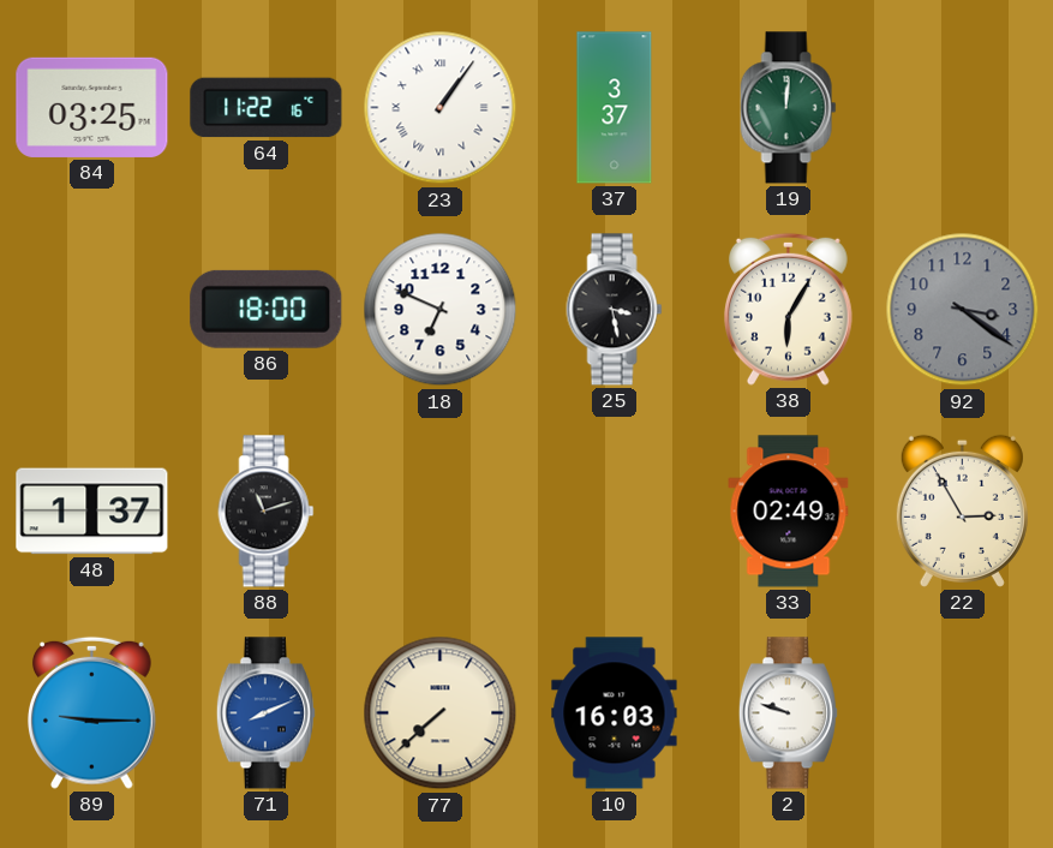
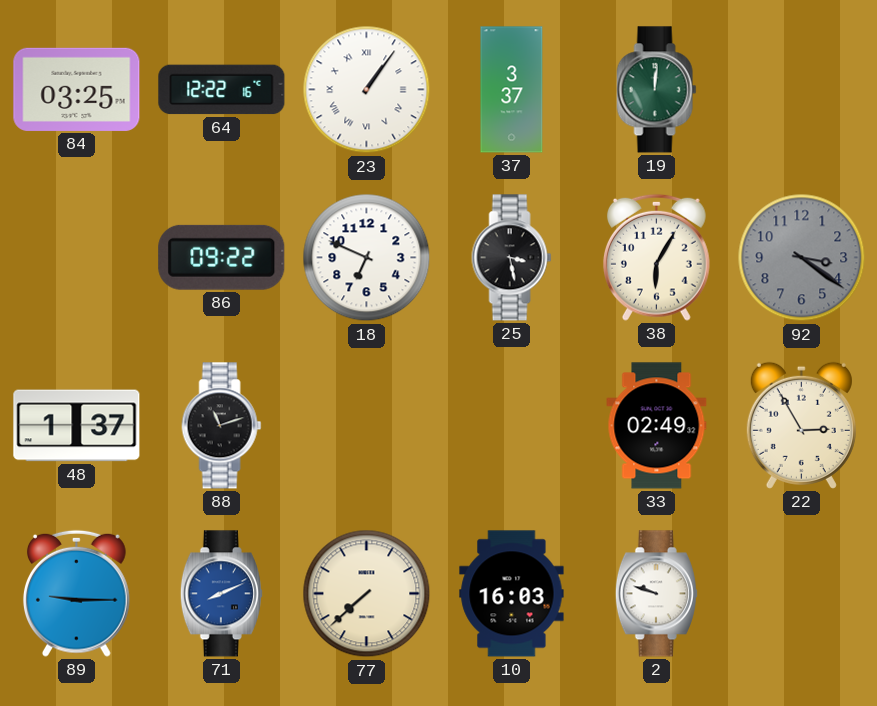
64: 11:22 -> 12:22
86: 18:00 -> 09:22
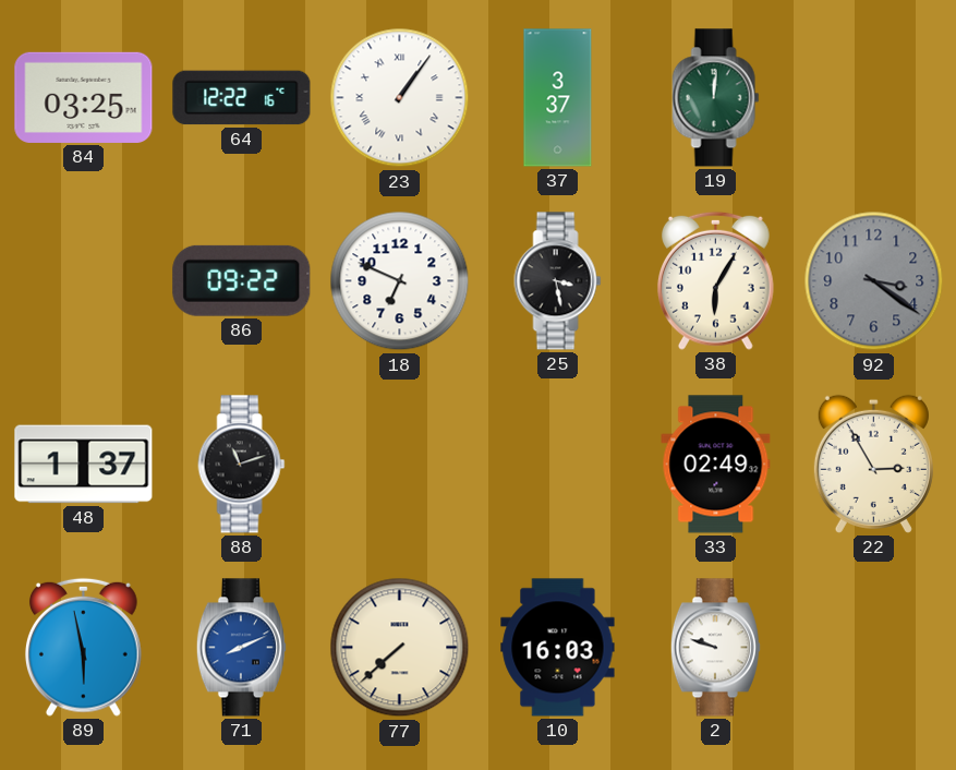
89: 9:15 -> 5:58
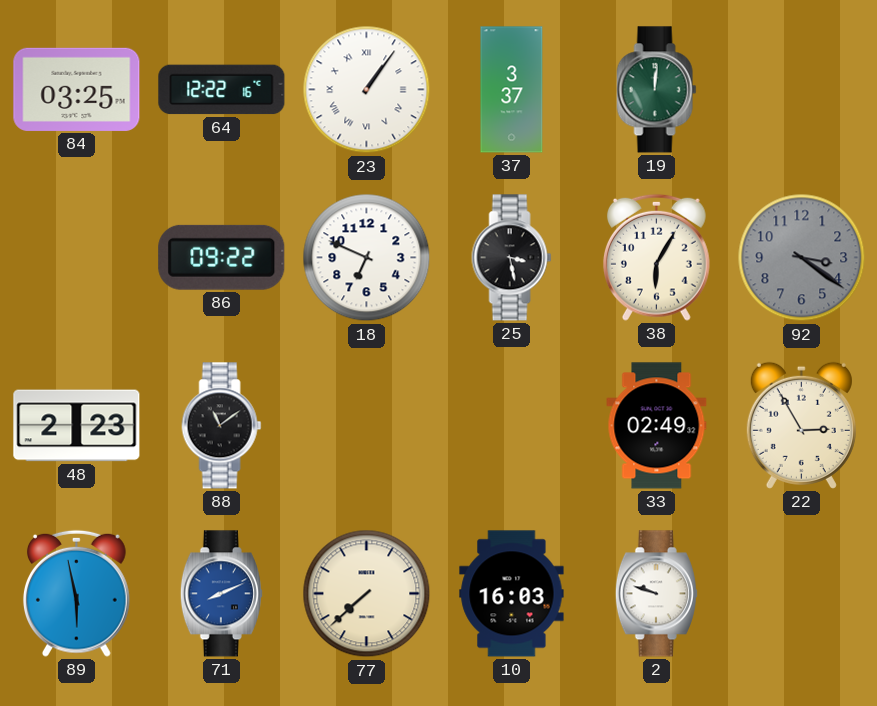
48: 1:37 -> 2:23
88: 11:12 -> 11:09
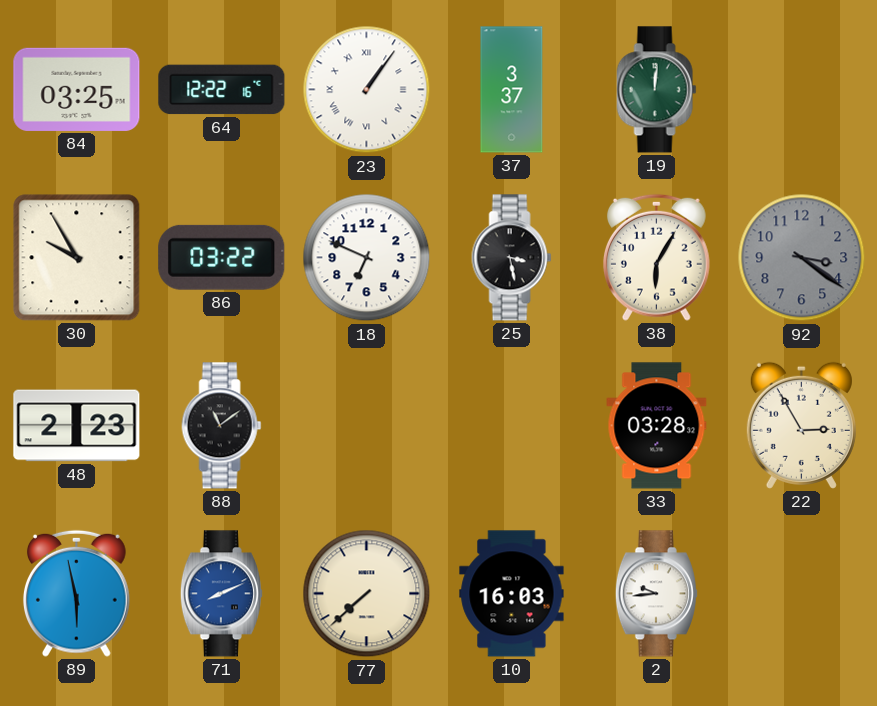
30: none -> 9:55
86: 09:22 -> 03:22
33: 02:49 -> 03:28
2: 9:48 -> 9:44
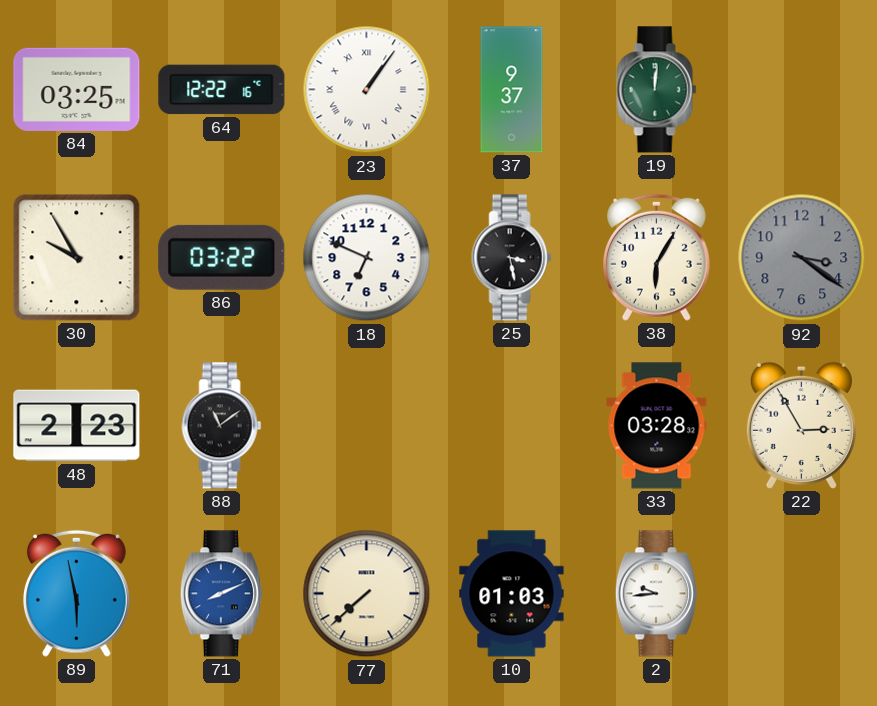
37: 3:37 -> 9:37
10: 16:03 -> 01:03
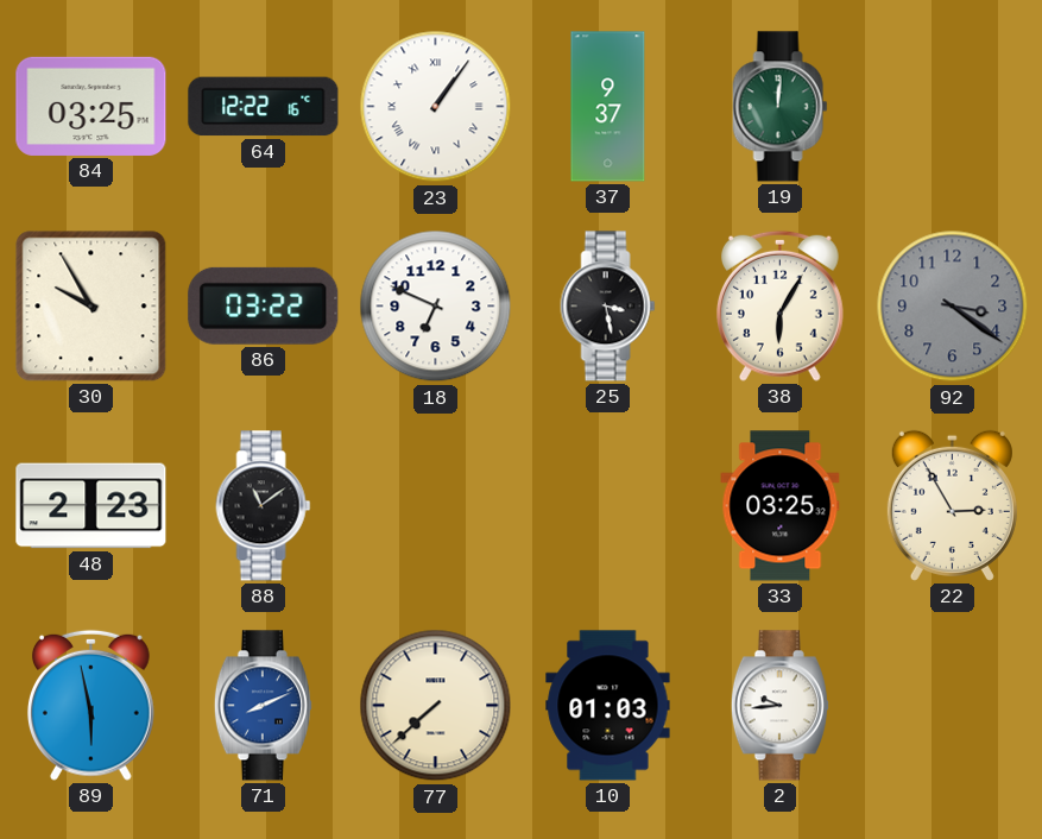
33: 03:28 -> 03:25
